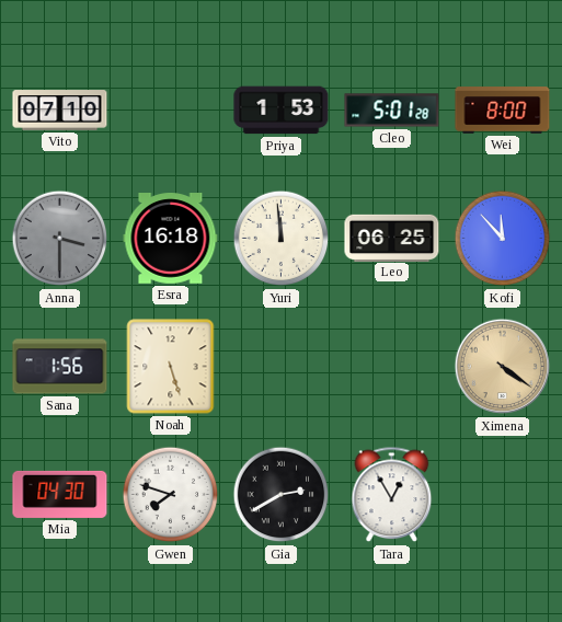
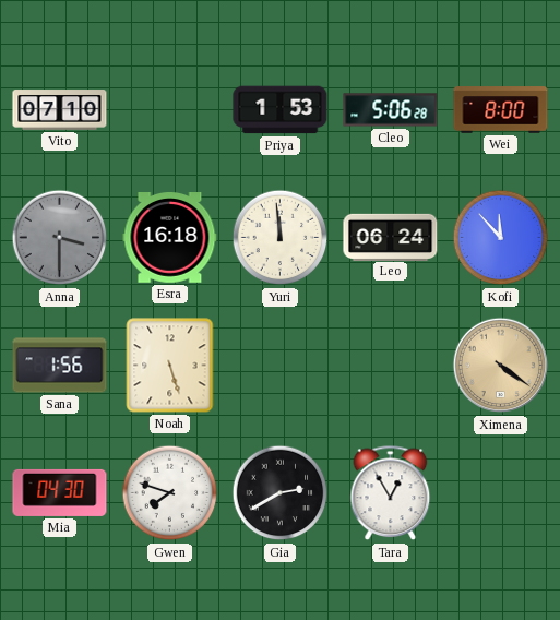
Cleo: 5:01 -> 5:06
Leo: 06:25 -> 06:24
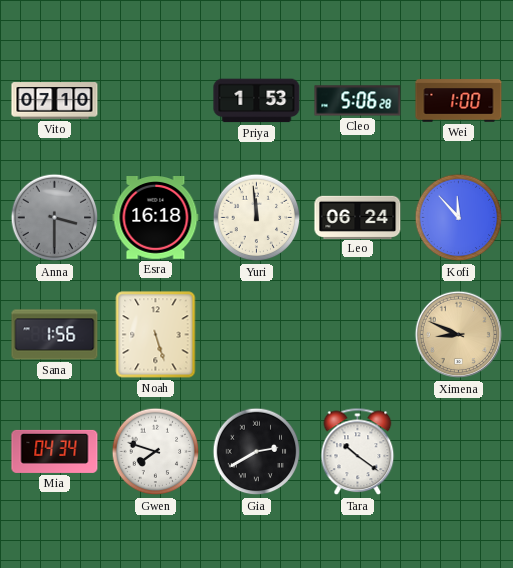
Wei: 8:00 -> 1:00
Ximena: 4:21 -> 8:49
Mia: 04:30 -> 04:34
Tara: 12:55 -> 10:21
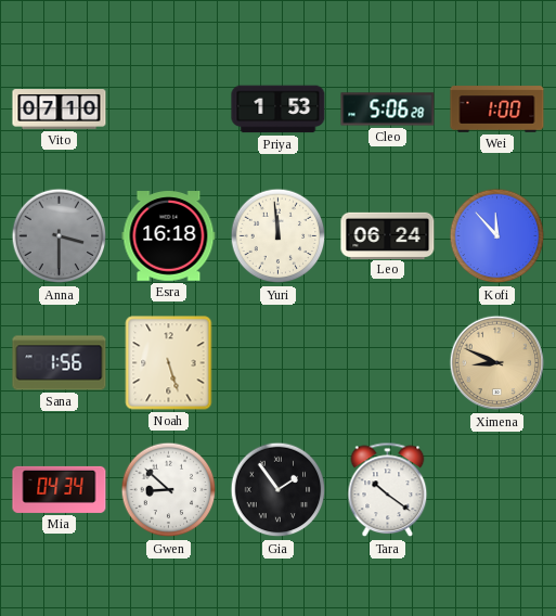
Gwen: 7:48 -> 8:52
Gia: 2:40 -> 1:54
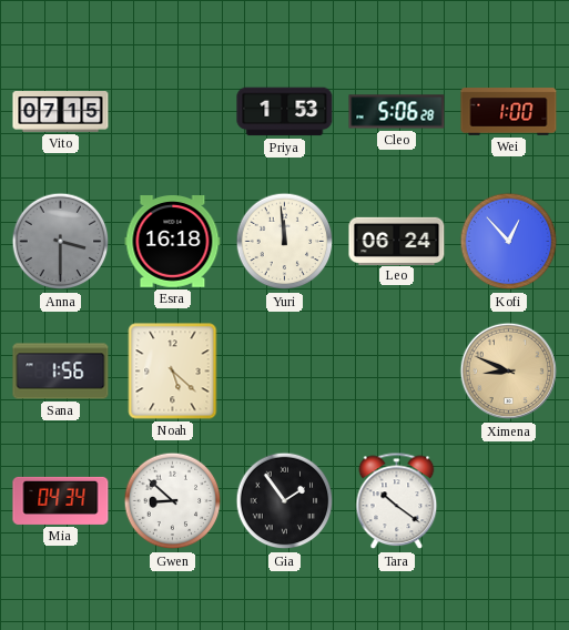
Vito: 07:10 -> 07:15
Kofi: 11:53 -> 12:53
Noah: 5:27 -> 5:22
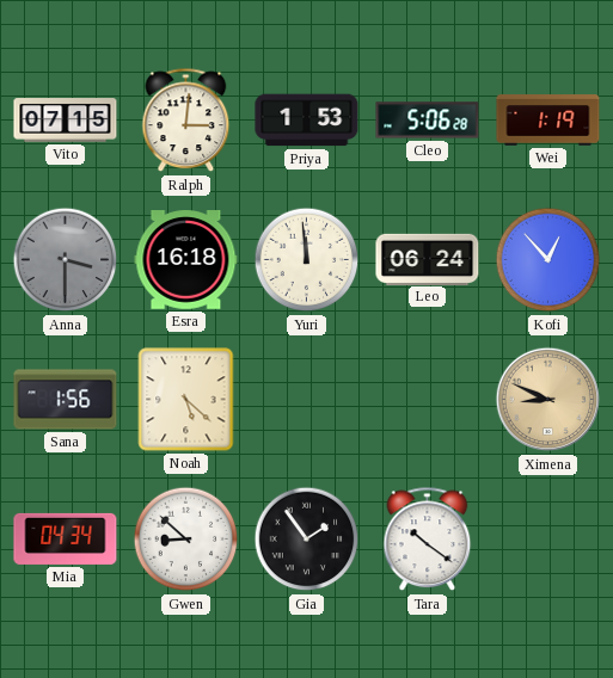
Ralph: none -> 3:01
Wei: 1:00 -> 1:19
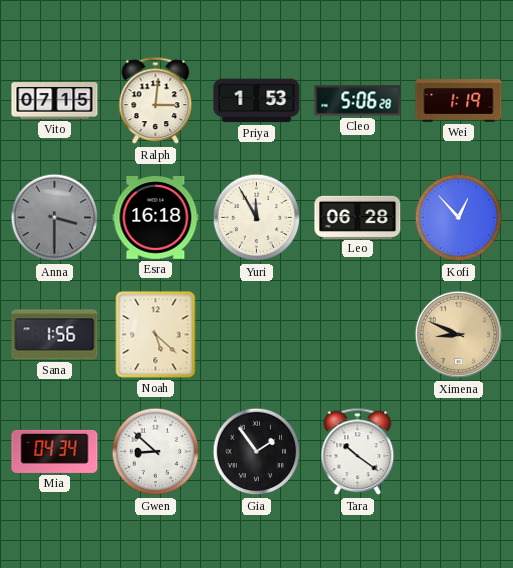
Yuri: 11:59 -> 11:55
Leo: 06:24 -> 06:28
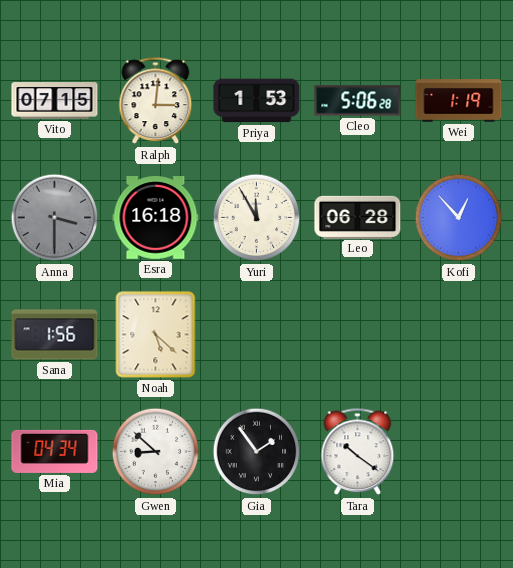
Ximena: 8:49 -> none
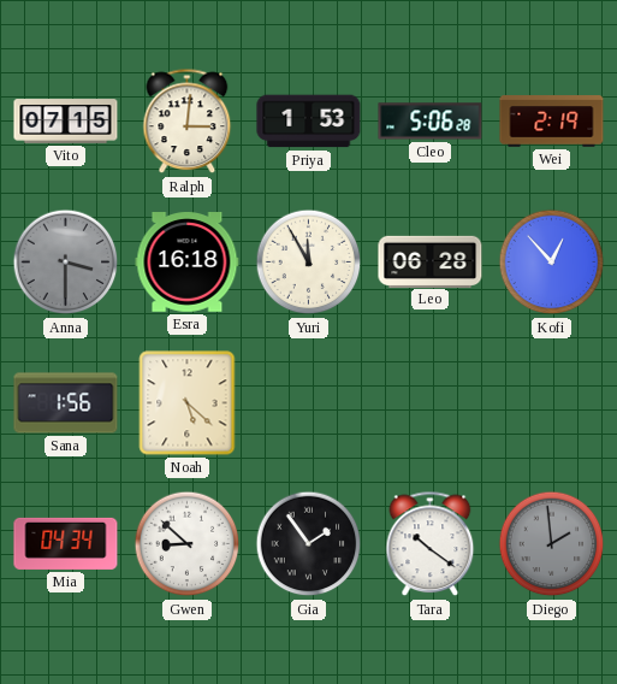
Wei: 1:19 -> 2:19
Diego: none -> 1:59
